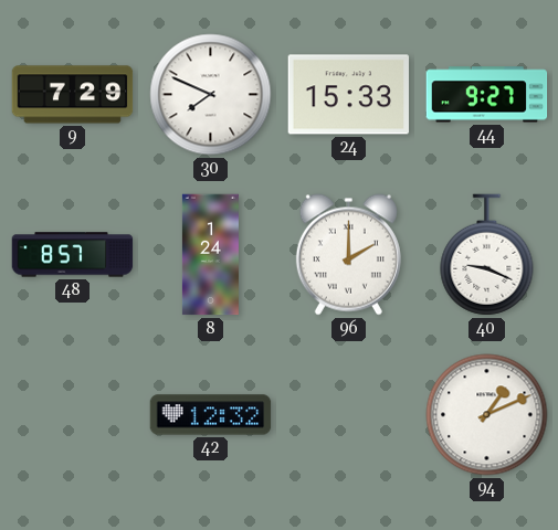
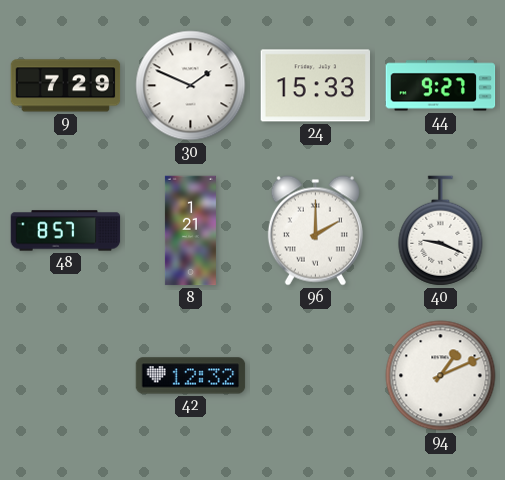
30: 7:49 -> 1:49
8: 1:24 -> 1:21
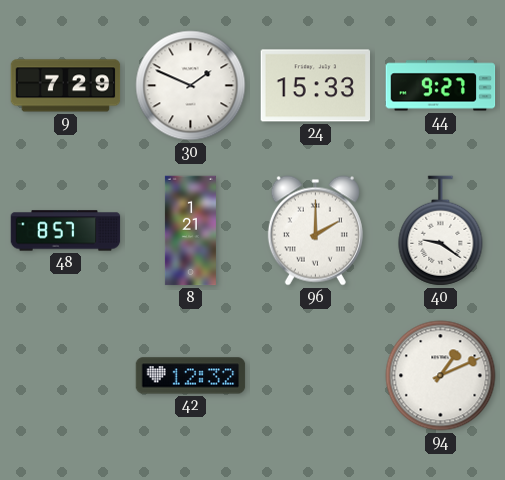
40: 9:19 -> 9:21
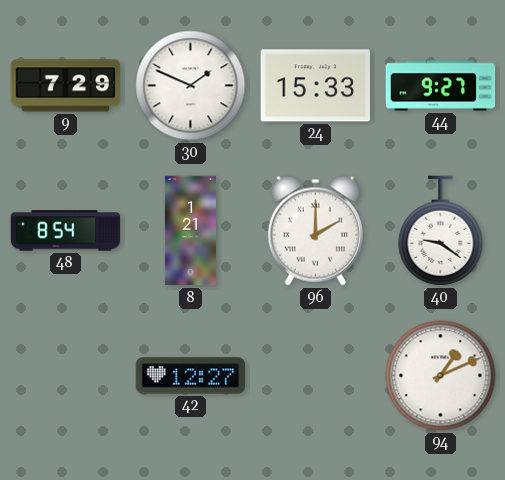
48: 8:57 -> 8:54
42: 12:32 -> 12:27
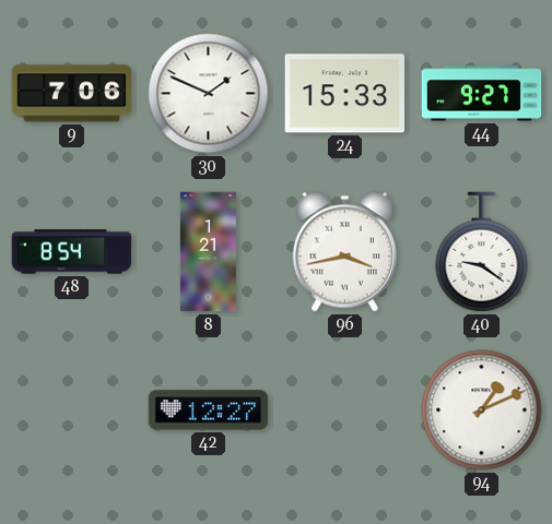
9: 7:29 -> 7:06
96: 2:00 -> 3:43
